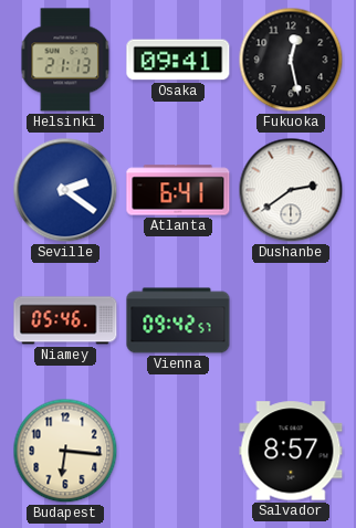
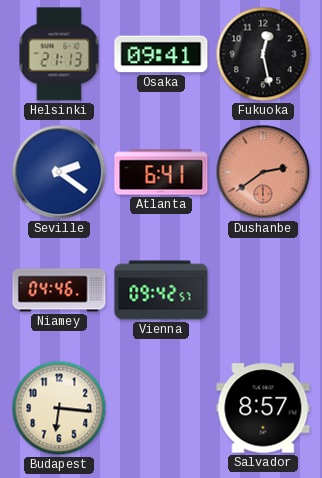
Dushanbe dial: white -> salmon
Niamey: 05:46 -> 04:46
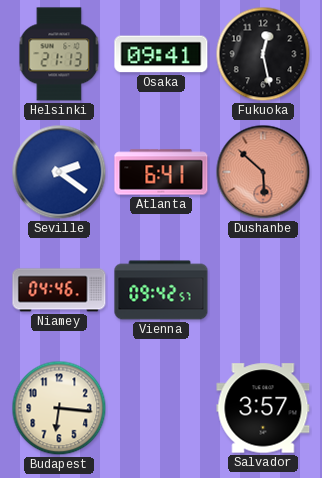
Dushanbe: 2:39 -> 5:52
Salvador: 8:57 -> 3:57
